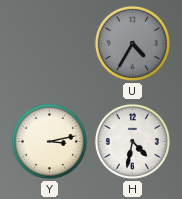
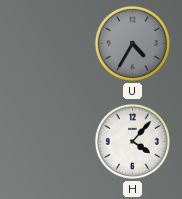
Y: 3:13 -> none
H: 4:32 -> 4:07
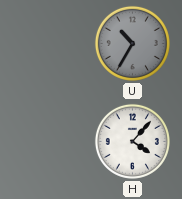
U: 4:35 -> 10:35
